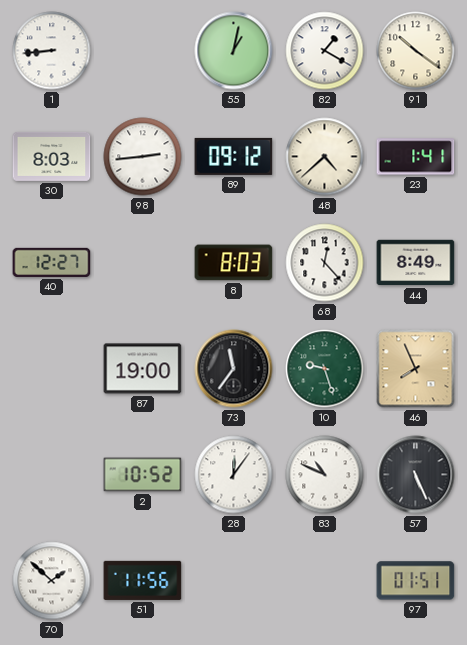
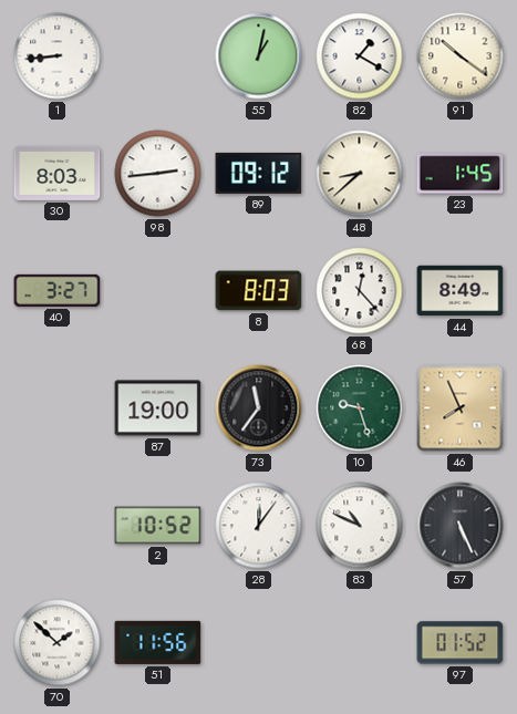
48: 4:38 -> 8:38
23: 1:41 -> 1:45
40: 12:27 -> 3:27
97: 01:51 -> 01:52
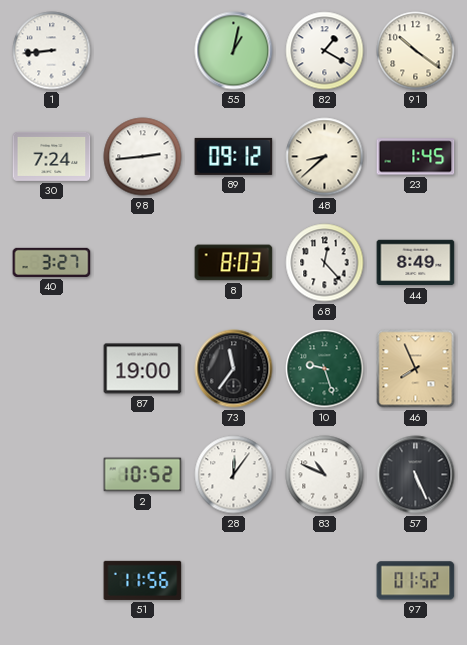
30: 8:03 -> 7:24
70: 1:52 -> none
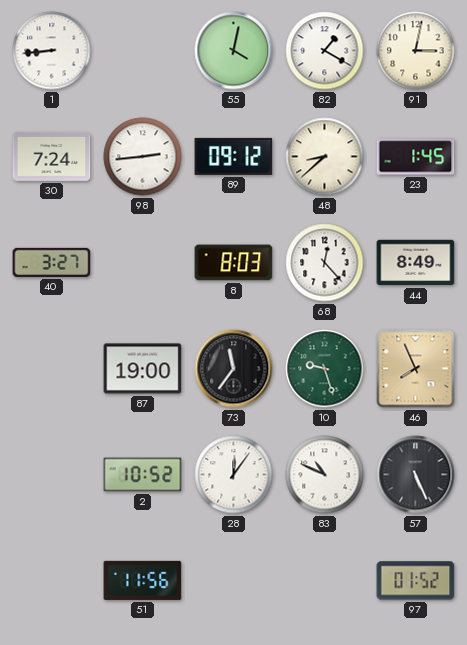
55: 1:02 -> 4:02
91: 10:21 -> 3:02
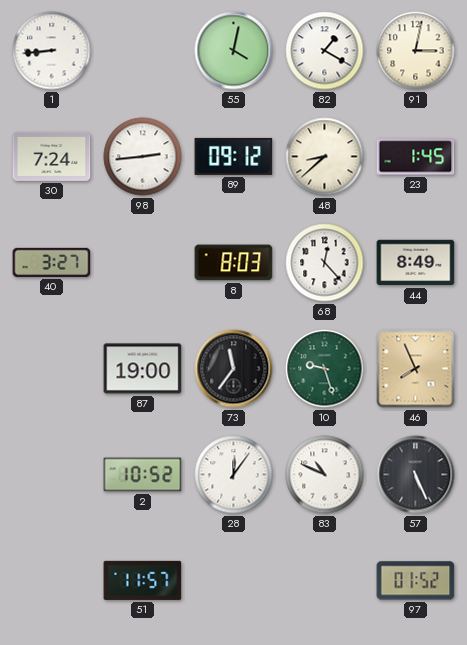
51: 11:56 -> 11:57
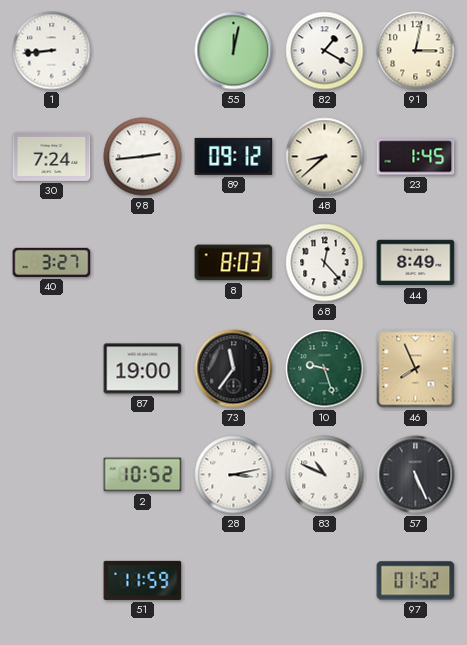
55: 4:02 -> 12:02
28: 12:06 -> 3:13
51: 11:57 -> 11:59
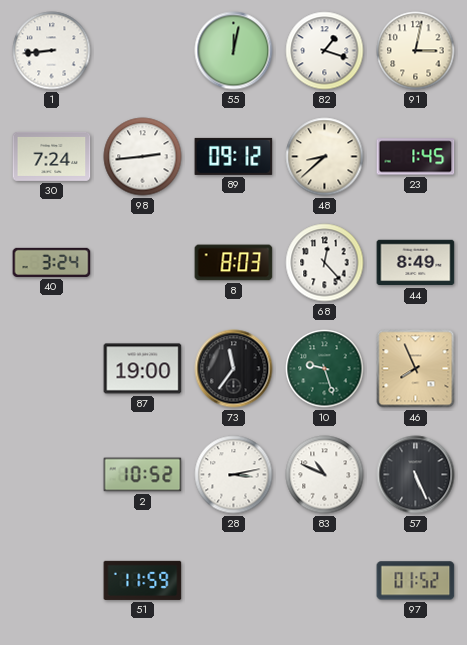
82: 1:20 -> 1:18
40: 3:27 -> 3:24
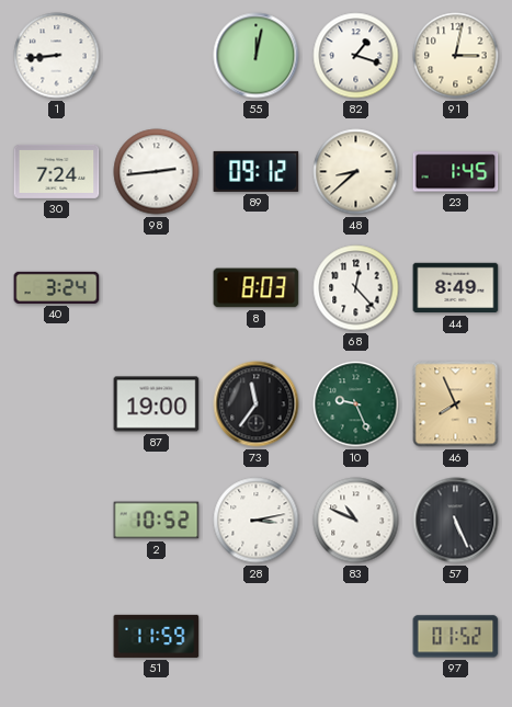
10: 9:27 -> 9:26
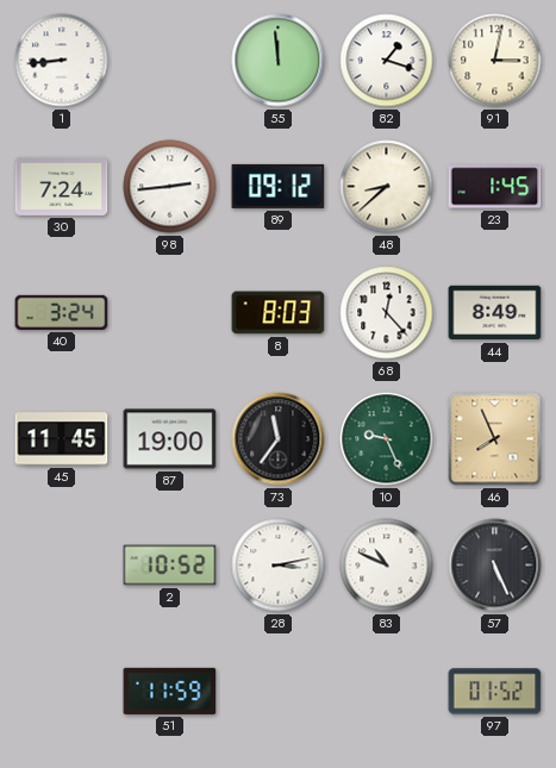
55: 12:02 -> 11:59
45: none -> 11:45
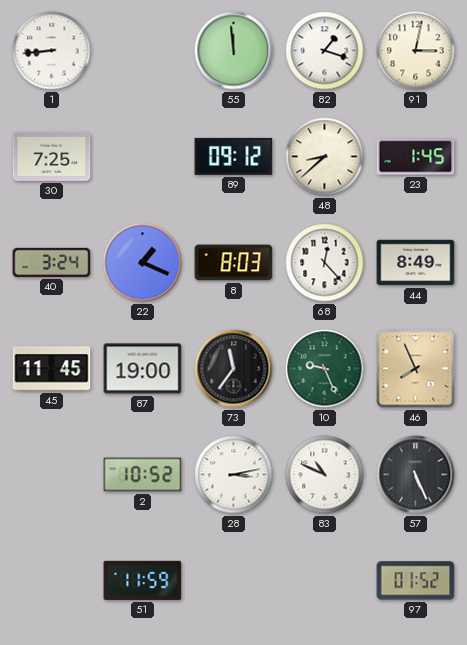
30: 7:24 -> 7:25
98: 2:44 -> none
22: none -> 1:19
